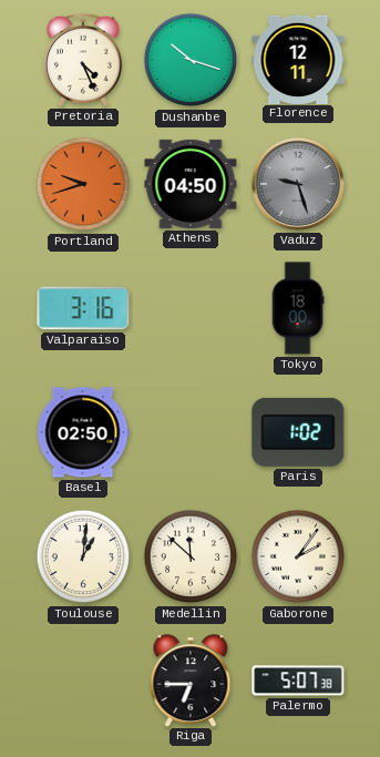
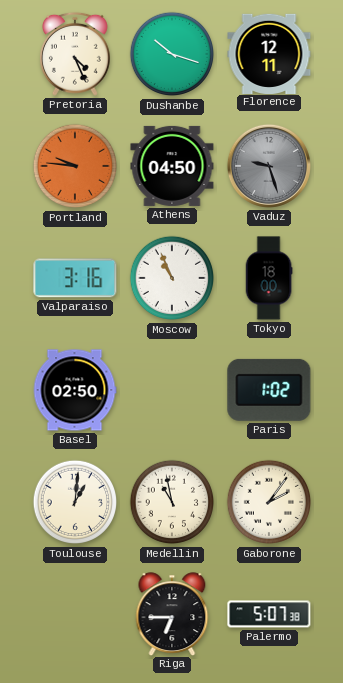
Portland: 9:42 -> 9:46
Moscow: none -> 10:56
Medellin: 11:52 -> 10:58
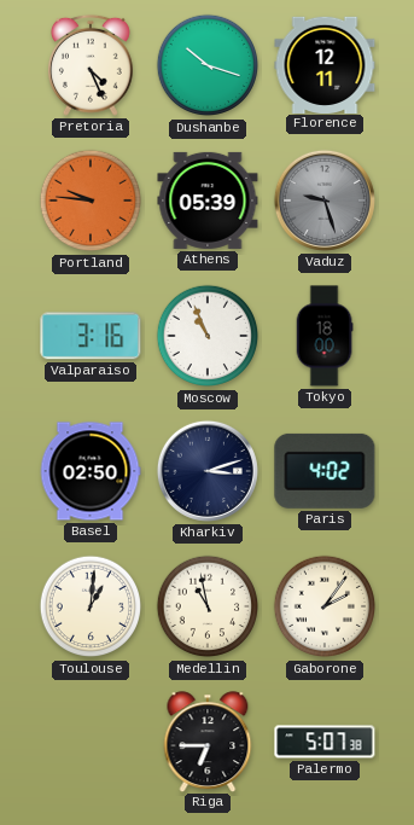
Athens: 04:50 -> 05:39
Kharkiv: none -> 3:12
Paris: 1:02 -> 4:02
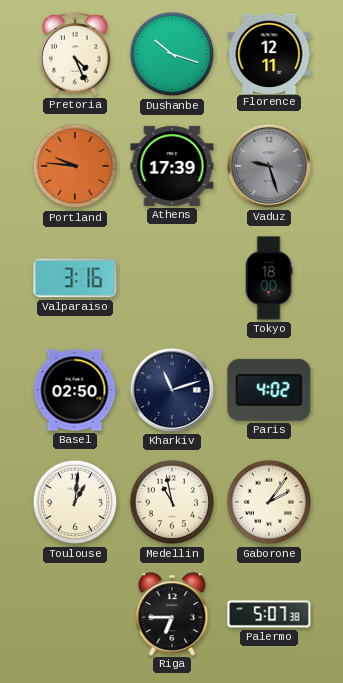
Athens: 05:39 -> 17:39
Moscow: 10:56 -> none
Kharkiv: 3:12 -> 11:12
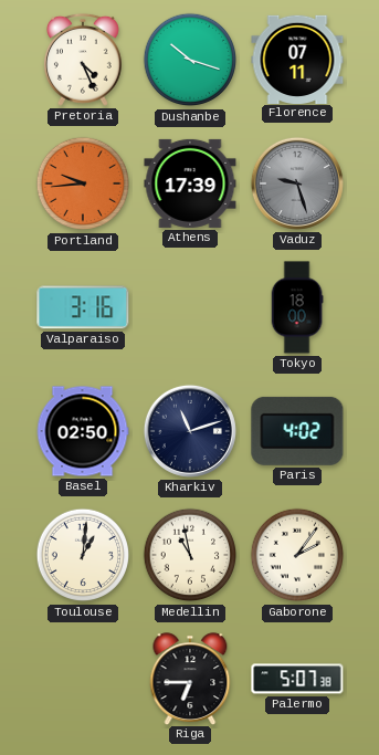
Florence: 12:11 -> 07:11
Portland: 9:46 -> 9:44
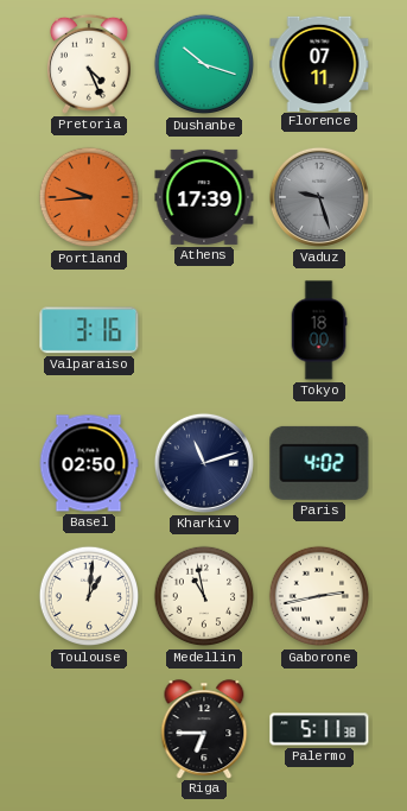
Gaborone: 2:06 -> 2:43
Palermo: 5:07 -> 5:11
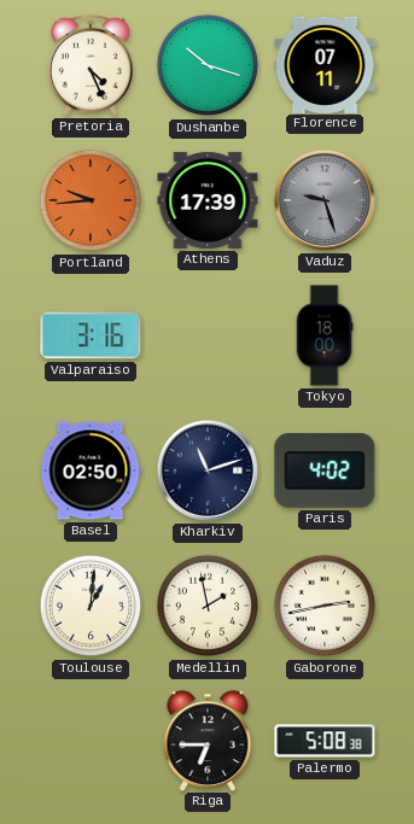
Medellin: 10:58 -> 1:58
Palermo: 5:11 -> 5:08
